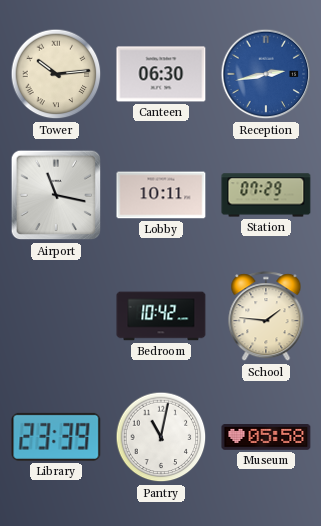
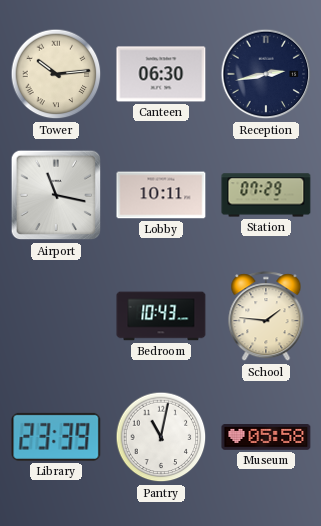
Reception dial: blue -> navy
Bedroom: 10:42 -> 10:43
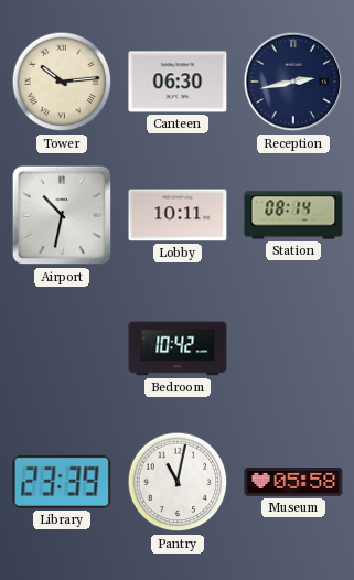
Airport: 11:17 -> 10:32
Station: 07:29 -> 08:14
Bedroom: 10:43 -> 10:42
School: 1:46 -> none
